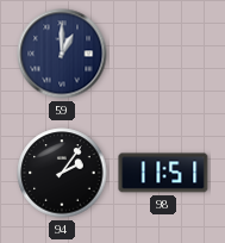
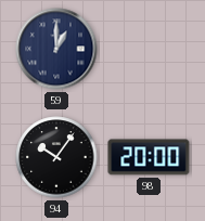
94: 2:06 -> 10:06
98: 11:51 -> 20:00
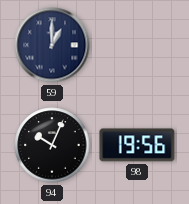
94: 10:06 -> 10:04
98: 20:00 -> 19:56
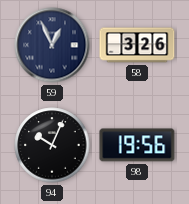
59: 1:00 -> 12:56
58: none -> 3:26
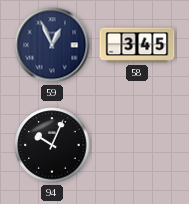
58: 3:26 -> 3:45
98: 19:56 -> none
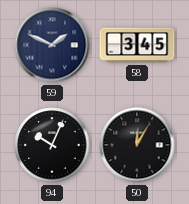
59: 12:56 -> 1:49
50: none -> 12:05
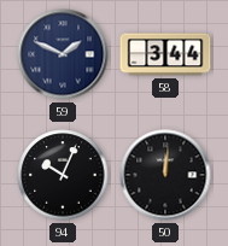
58: 3:45 -> 3:44
50: 12:05 -> 12:01
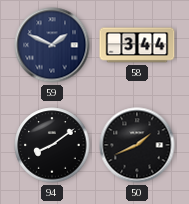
94: 10:04 -> 8:09
50: 12:01 -> 1:41
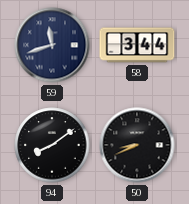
59: 1:49 -> 11:42
50: 1:41 -> 8:41
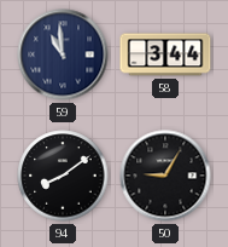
59: 11:42 -> 10:59
50: 8:41 -> 9:05
